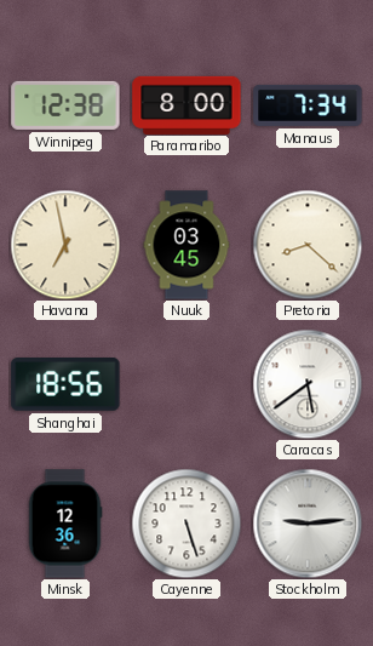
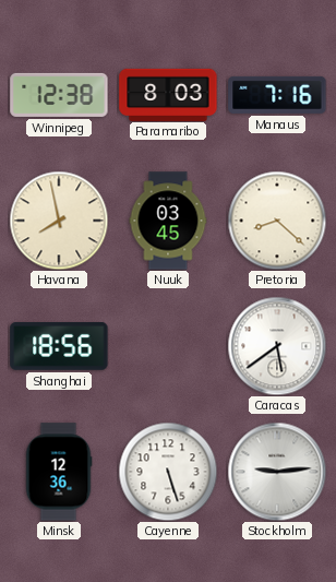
Paramaribo: 8:00 -> 8:03
Manaus: 7:34 -> 7:16
Havana: 6:58 -> 7:58
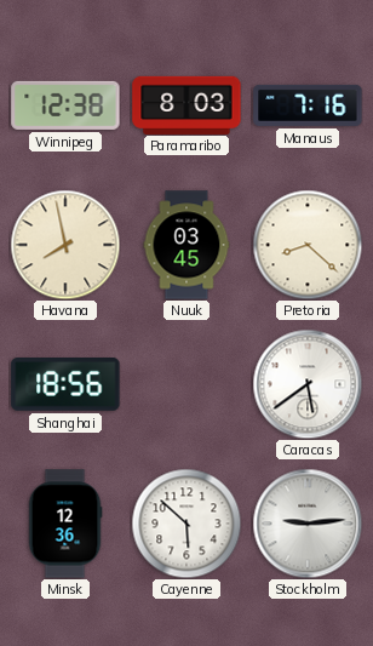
Cayenne: 5:27 -> 5:52
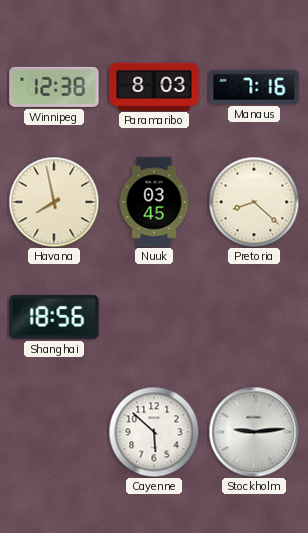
Caracas: 5:39 -> none
Minsk: 12:36 -> none
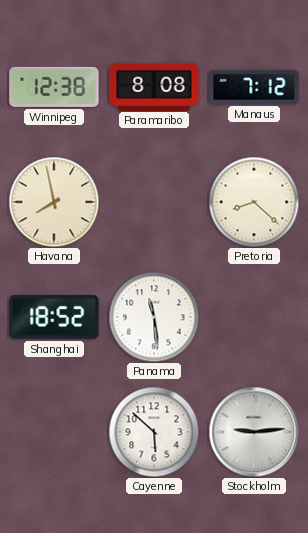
Paramaribo: 8:03 -> 8:08
Manaus: 7:16 -> 7:12
Nuuk: 03:45 -> none
Shanghai: 18:56 -> 18:52
Panama: none -> 11:29
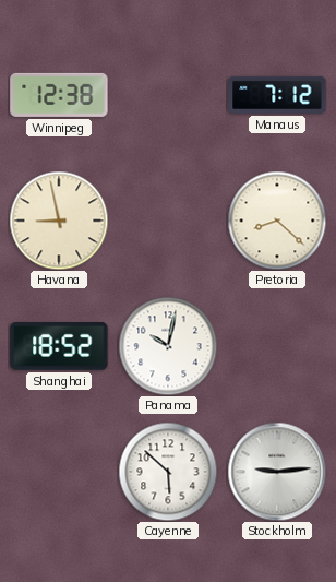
Paramaribo: 8:08 -> none
Havana: 7:58 -> 8:58
Panama: 11:29 -> 10:02
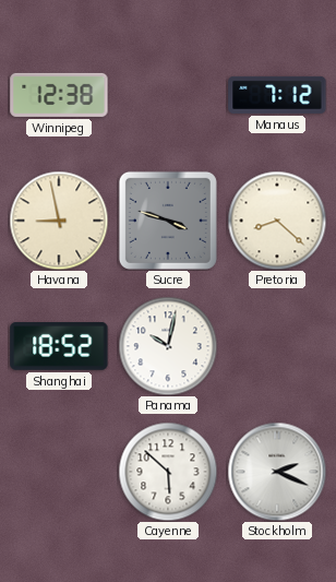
Sucre: none -> 3:48
Stockholm: 9:14 -> 2:19
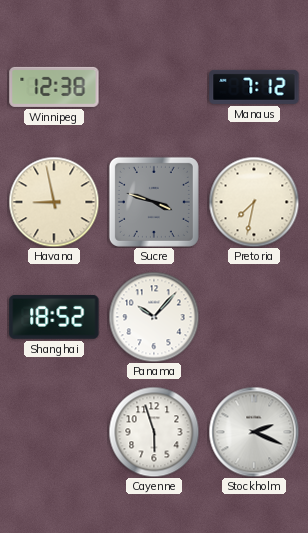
Pretoria: 8:22 -> 7:32
Panama: 10:02 -> 10:07
Cayenne: 5:52 -> 5:57
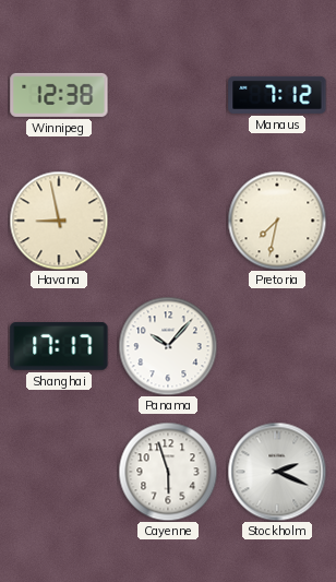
Sucre: 3:48 -> none
Shanghai: 18:52 -> 17:17
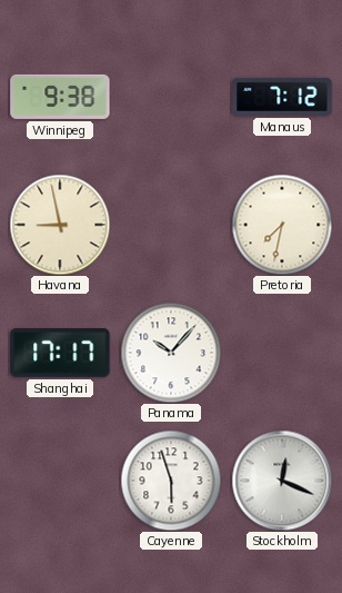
Winnipeg: 12:38 -> 9:38
Stockholm: 2:19 -> 12:19
